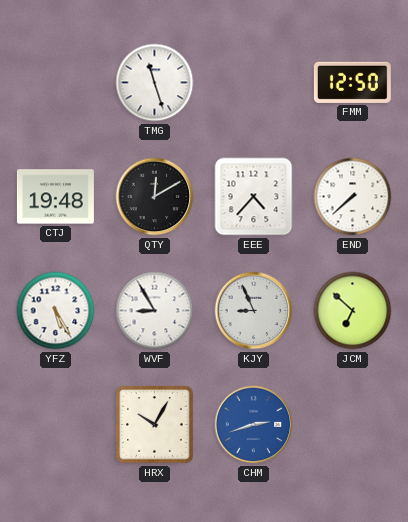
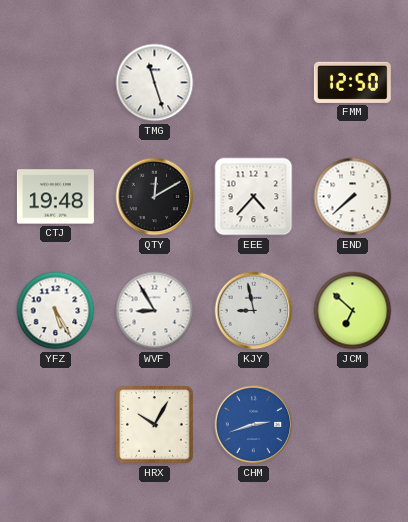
KJY: 8:56 -> 8:58
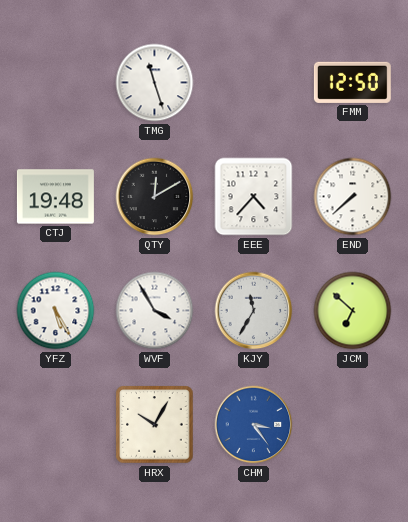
WVF: 8:55 -> 3:55
KJY: 8:58 -> 11:35
CHM: 2:42 -> 3:24
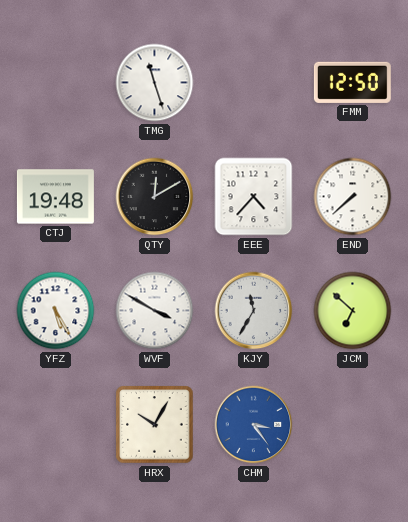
WVF: 3:55 -> 3:50
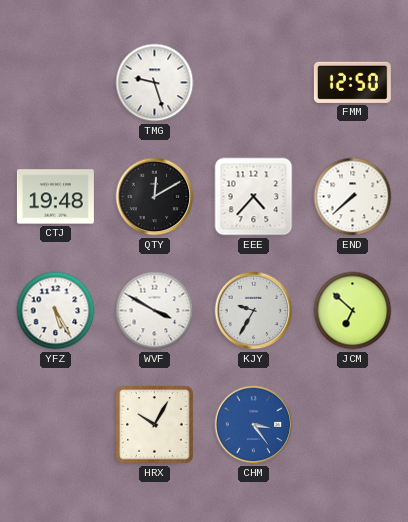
TMG: 11:27 -> 9:27
KJY: 11:35 -> 9:35
